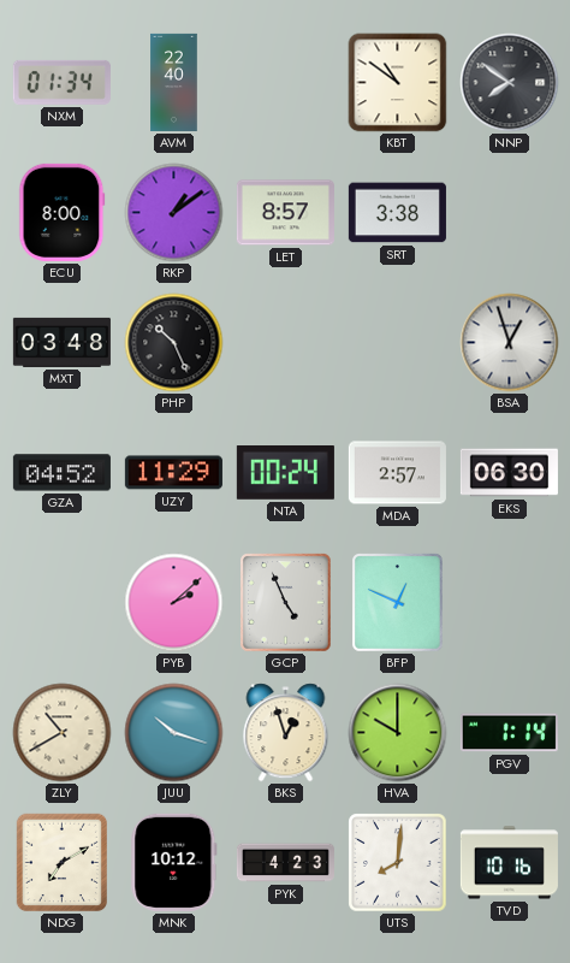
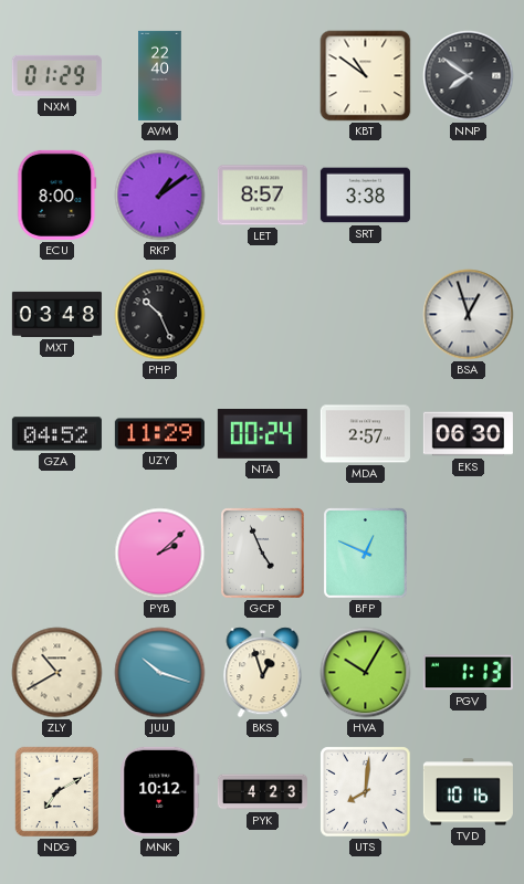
NXM: 01:34 -> 01:29
HVA: 10:00 -> 10:05
PGV: 1:14 -> 1:13
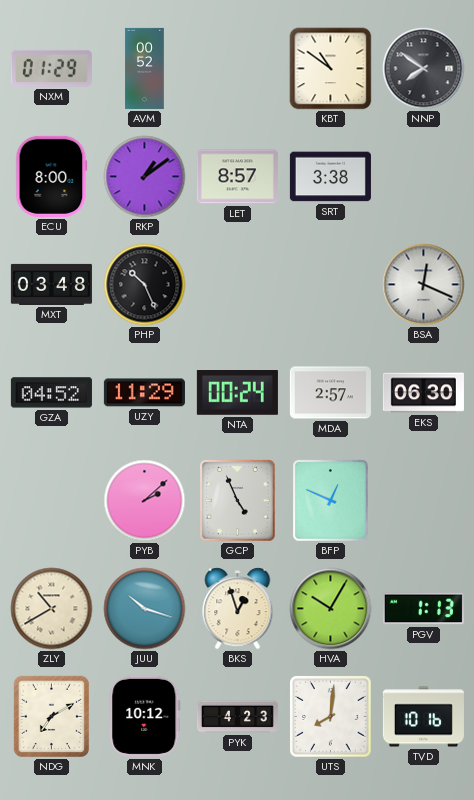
AVM: 22:40 -> 00:52
BSA: 12:57 -> 12:19
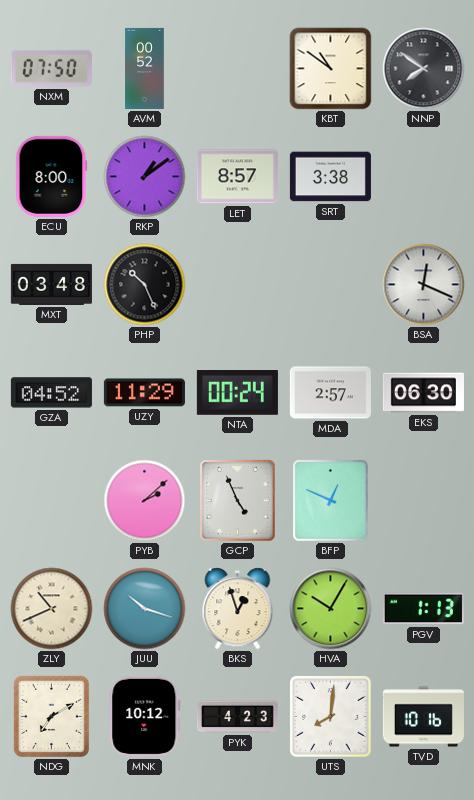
NXM: 01:29 -> 07:50
ZLY: 10:40 -> 10:41
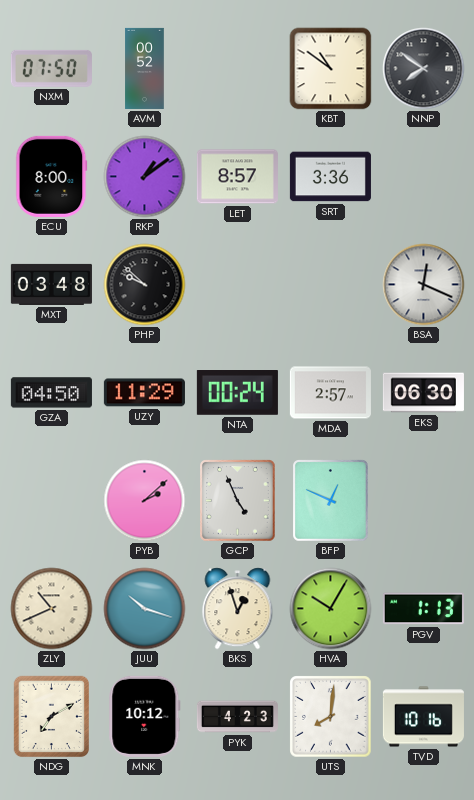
SRT: 3:38 -> 3:36
PHP: 10:26 -> 9:52
GZA: 04:52 -> 04:50
